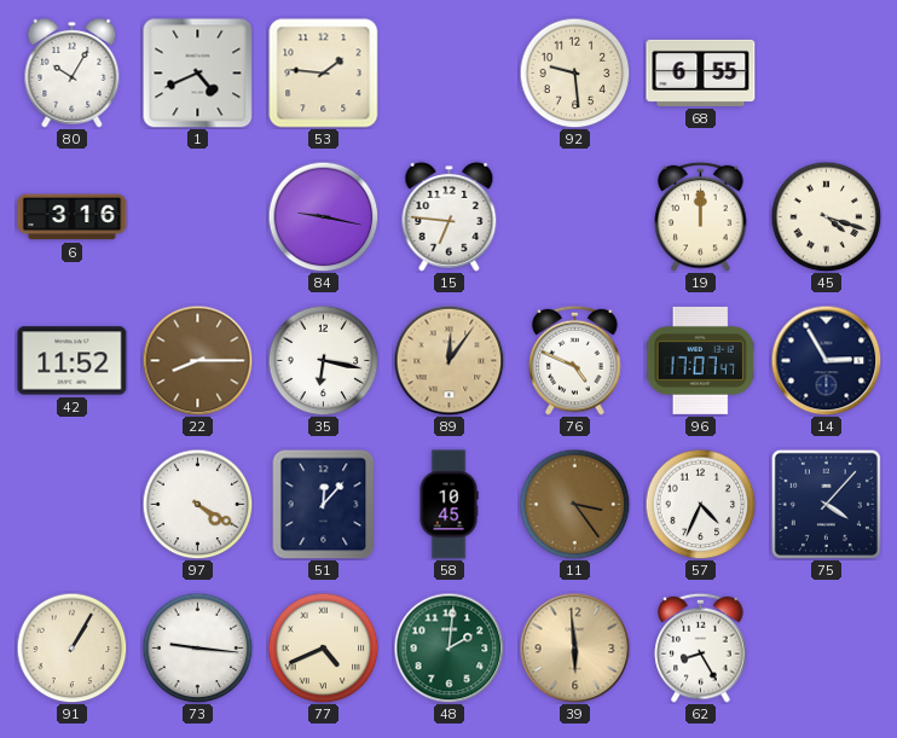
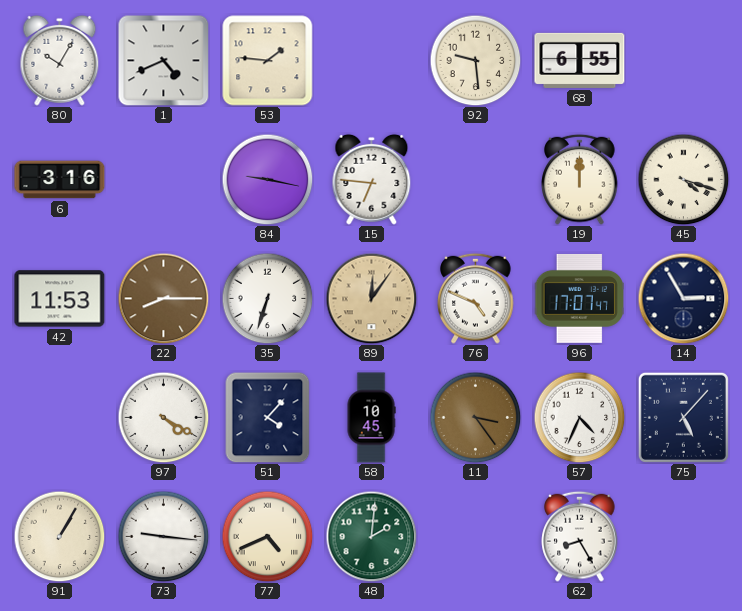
42: 11:52 -> 11:53
35: 6:17 -> 6:33
51: 12:07 -> 4:07
75: 4:07 -> 5:07
39: 5:59 -> none
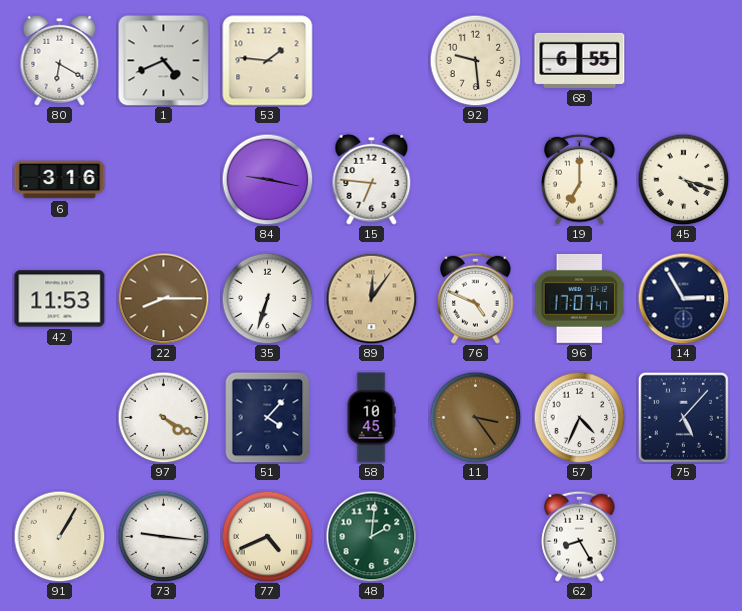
80: 10:05 -> 6:20
19: 12:00 -> 7:00
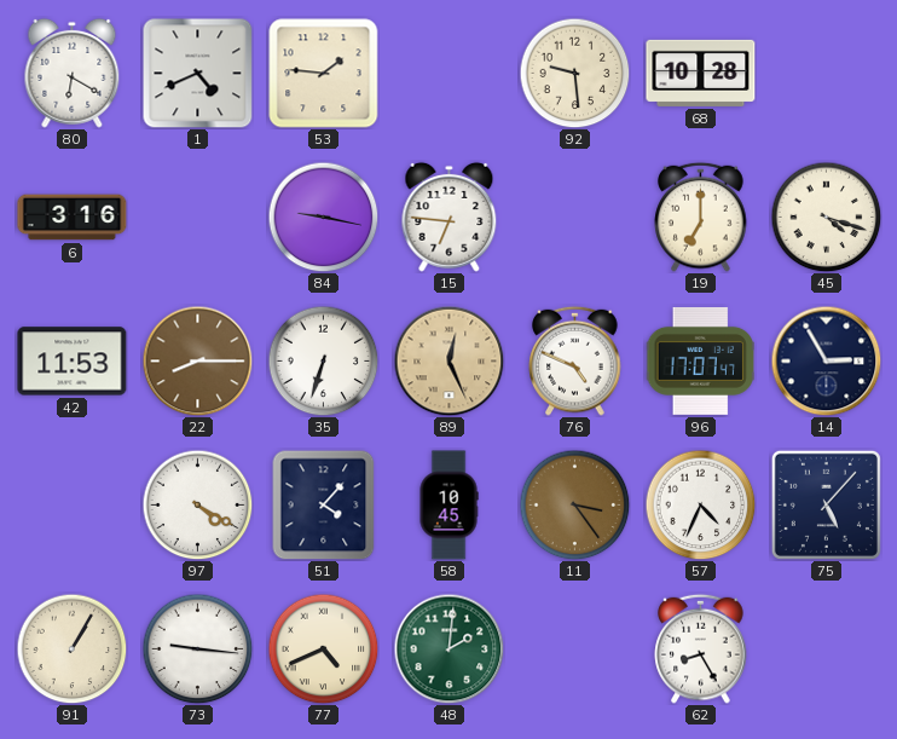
68: 6:55 -> 10:28
89: 12:06 -> 12:26
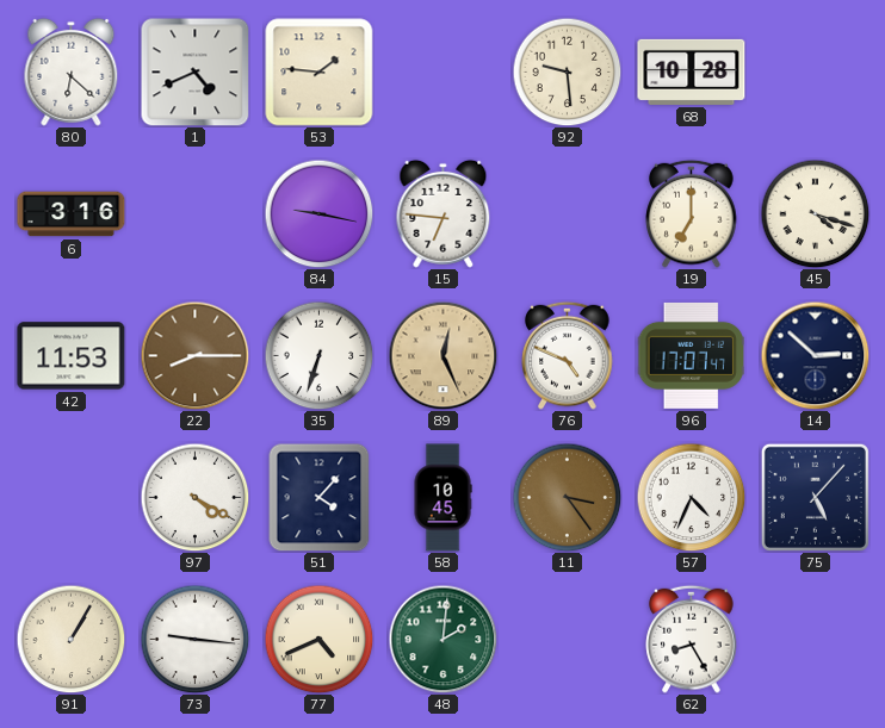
80: 6:20 -> 6:22
14: 2:55 -> 2:52
